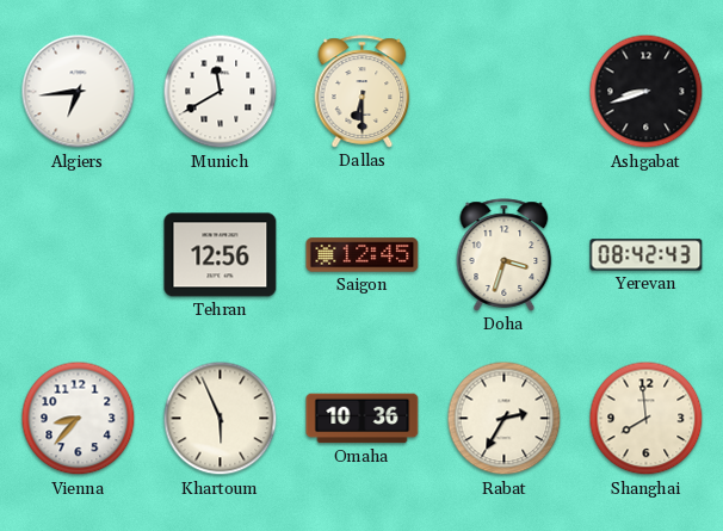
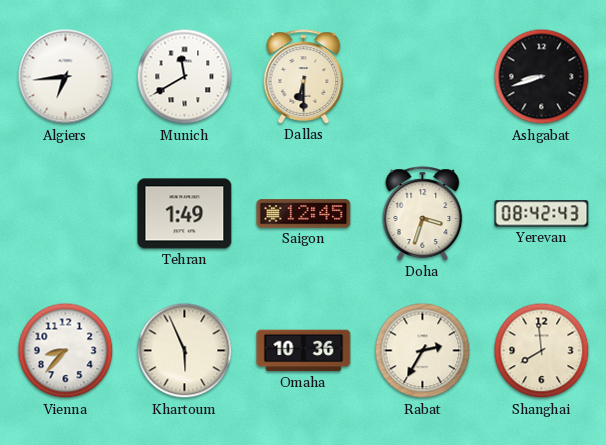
Tehran: 12:56 -> 1:49
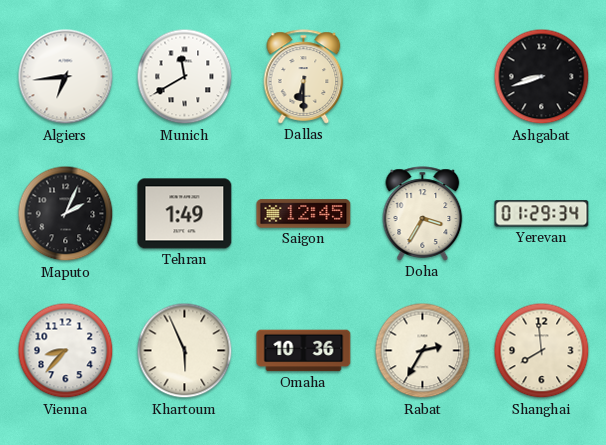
Maputo: none -> 2:04
Doha: 3:33 -> 3:35
Yerevan: 08:42 -> 01:29
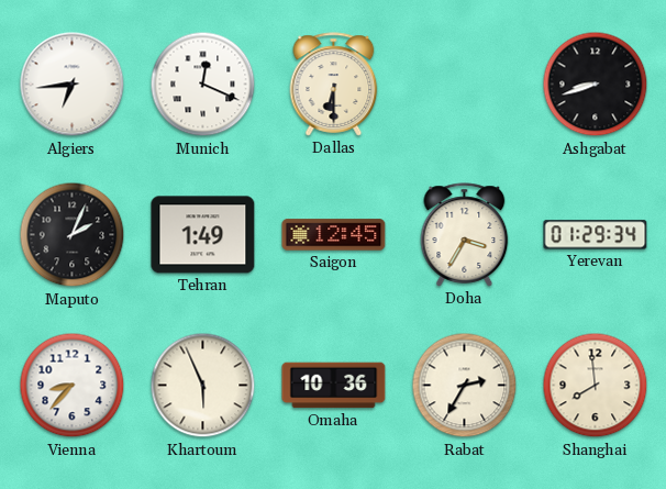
Munich: 11:40 -> 12:19
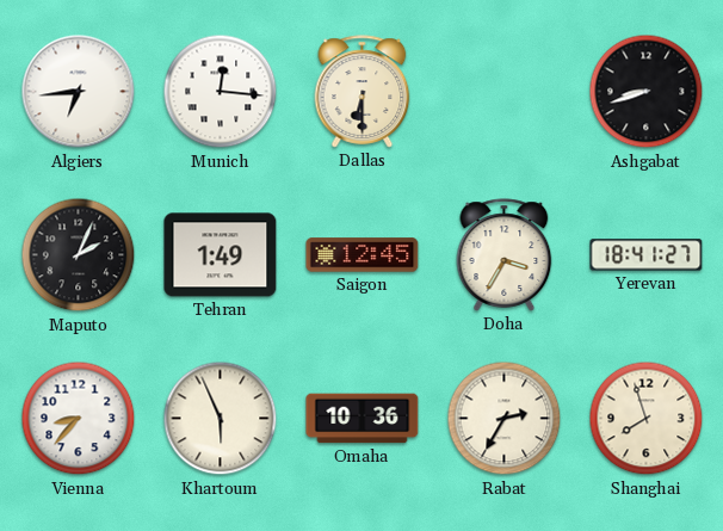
Munich: 12:19 -> 12:16
Yerevan: 01:29 -> 18:41
Shanghai: 7:59 -> 7:57
